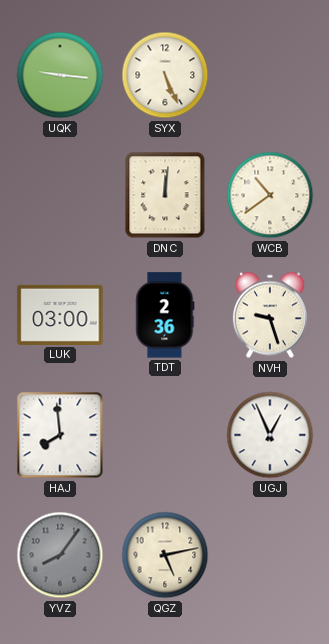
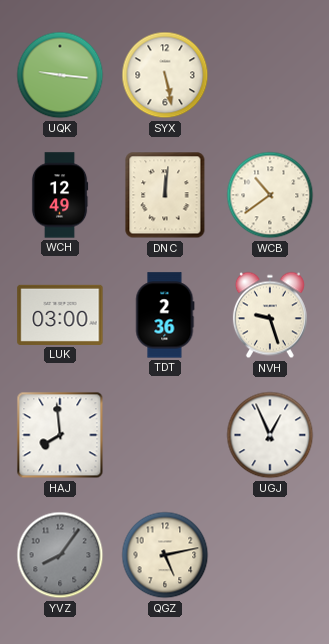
SYX: 5:26 -> 5:28
WCH: none -> 12:49
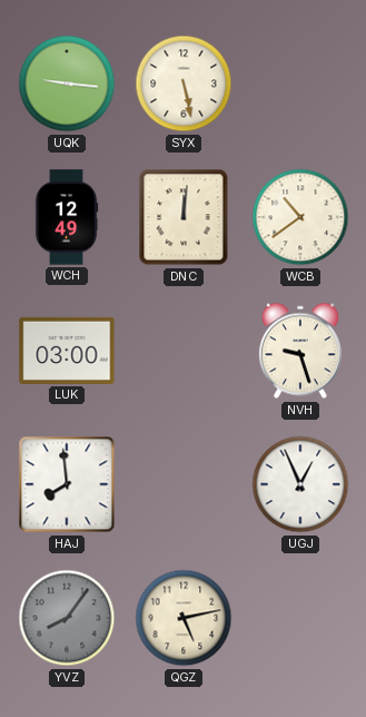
TDT: 2:36 -> none
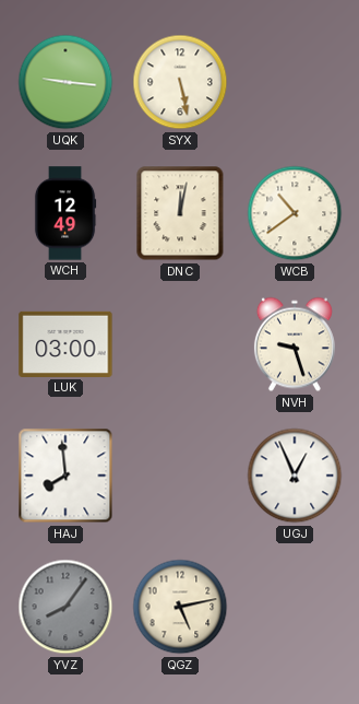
DNC: 12:01 -> 12:02
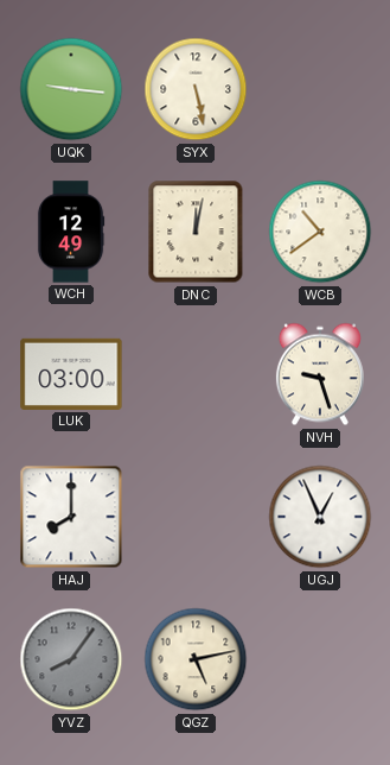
HAJ: 7:59 -> 8:00
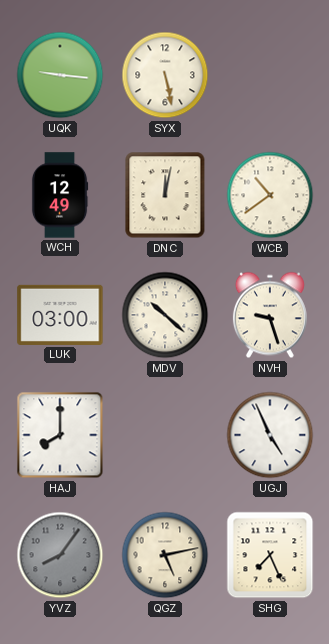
MDV: none -> 10:22
UGJ: 12:56 -> 4:56
SHG: none -> 7:26
